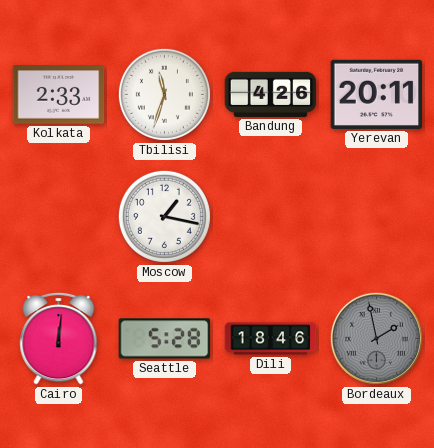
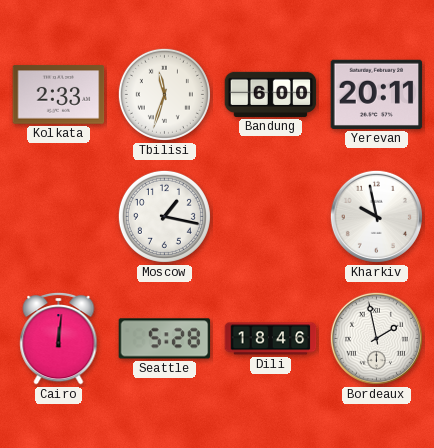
Bandung: 4:26 -> 6:00
Kharkiv: none -> 9:58
Bordeaux dial: grey -> white
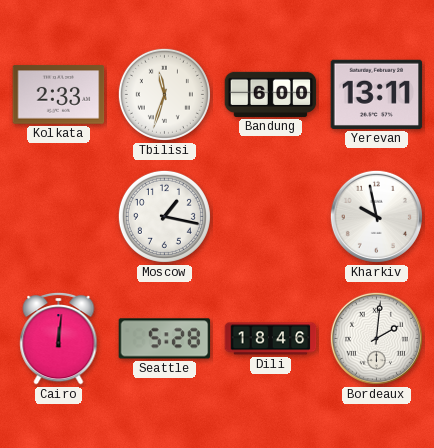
Yerevan: 20:11 -> 13:11
Bordeaux: 1:58 -> 2:01
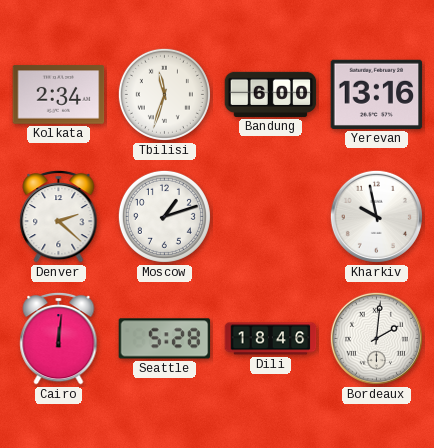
Kolkata: 2:33 -> 2:34
Yerevan: 13:11 -> 13:16
Denver: none -> 2:22
Moscow: 1:17 -> 1:12
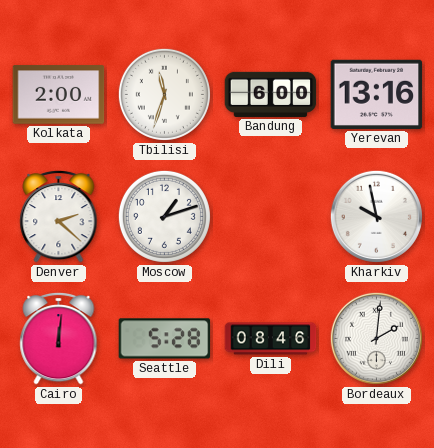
Kolkata: 2:34 -> 2:00
Dili: 18:46 -> 08:46
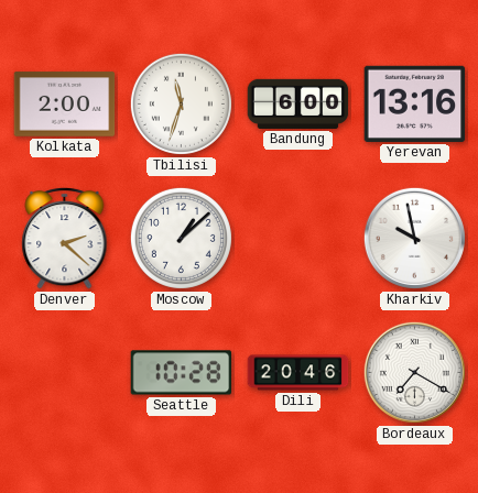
Moscow: 1:12 -> 1:08
Cairo: 12:01 -> none
Seattle: 5:28 -> 10:28
Dili: 08:46 -> 20:46
Bordeaux: 2:01 -> 7:20
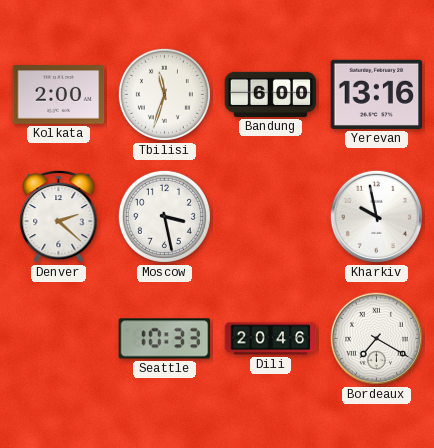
Moscow: 1:08 -> 3:28
Seattle: 10:28 -> 10:33
